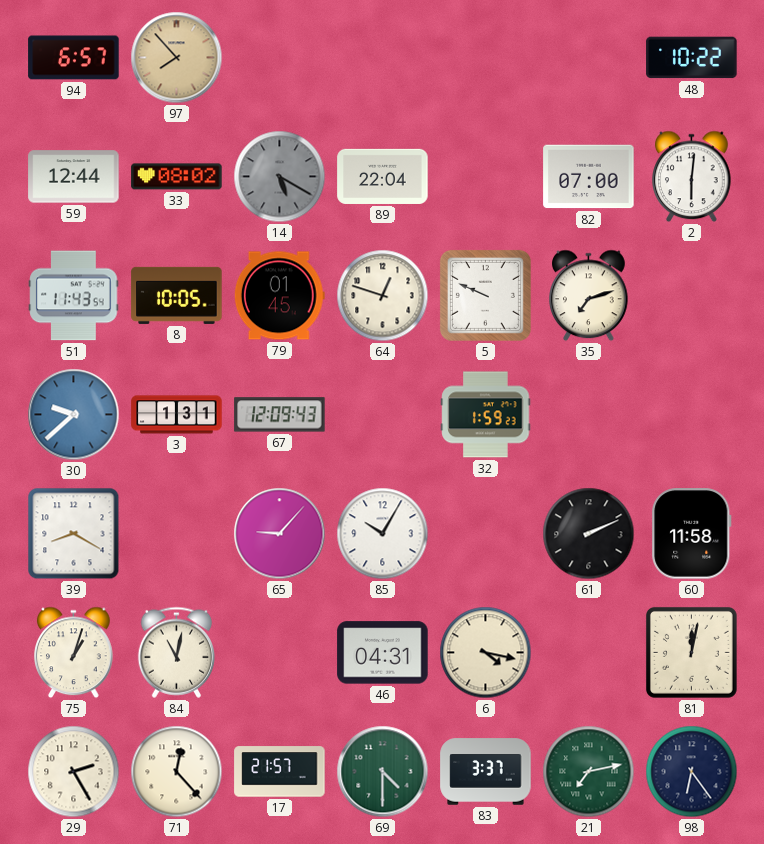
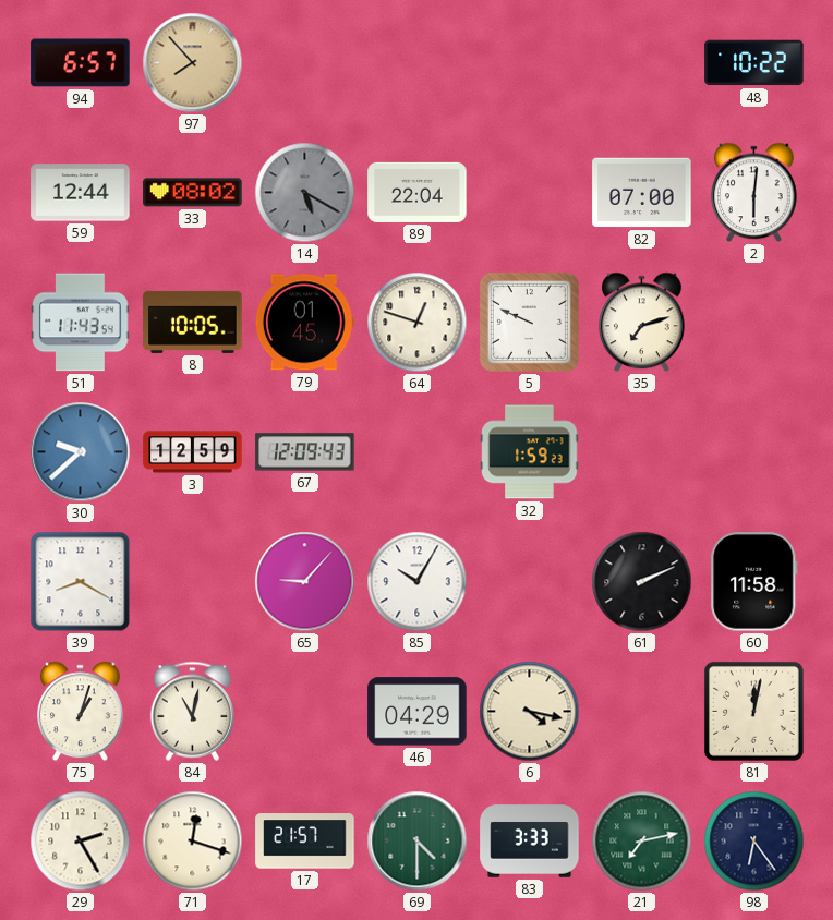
3: 1:31 -> 12:59
46: 04:31 -> 04:29
71: 12:23 -> 12:18
83: 3:37 -> 3:33
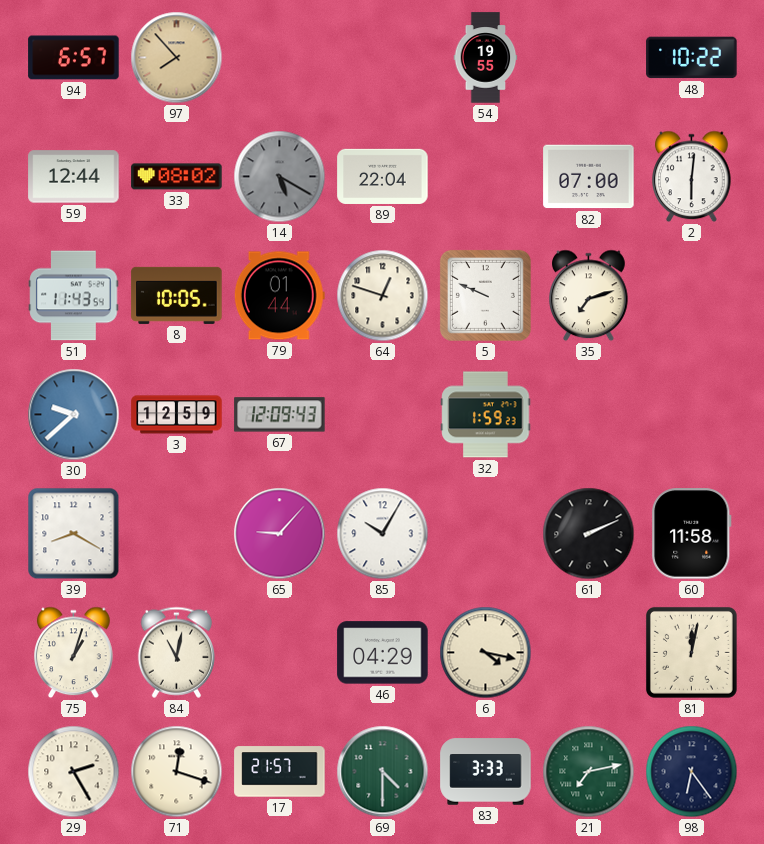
54: none -> 19:55
79: 01:45 -> 01:44
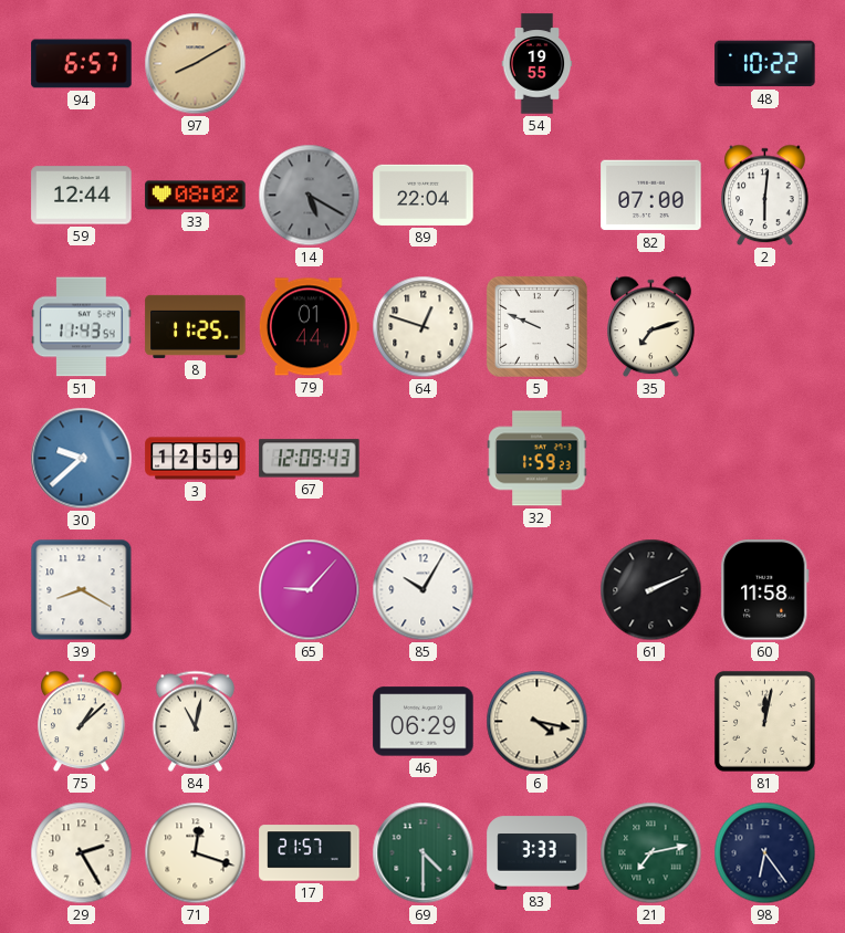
97: 7:53 -> 8:10
8: 10:05 -> 11:25
75: 1:03 -> 1:08
46: 04:29 -> 06:29
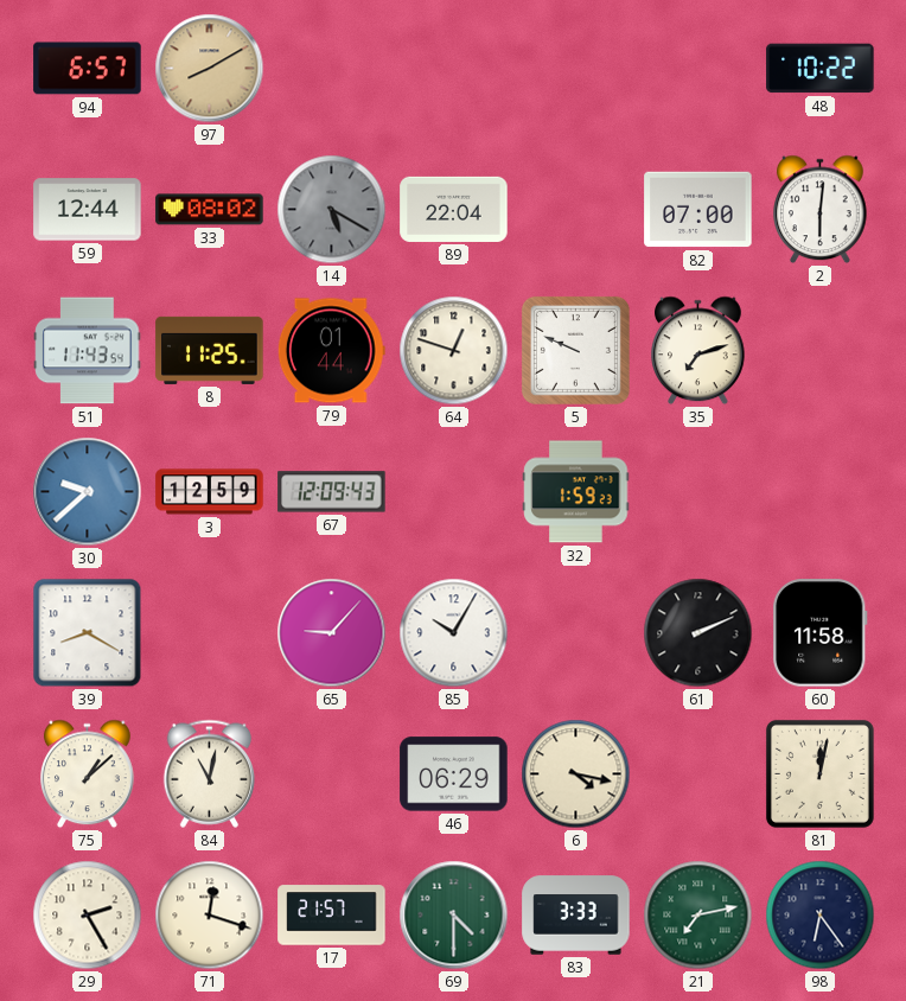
54: 19:55 -> none
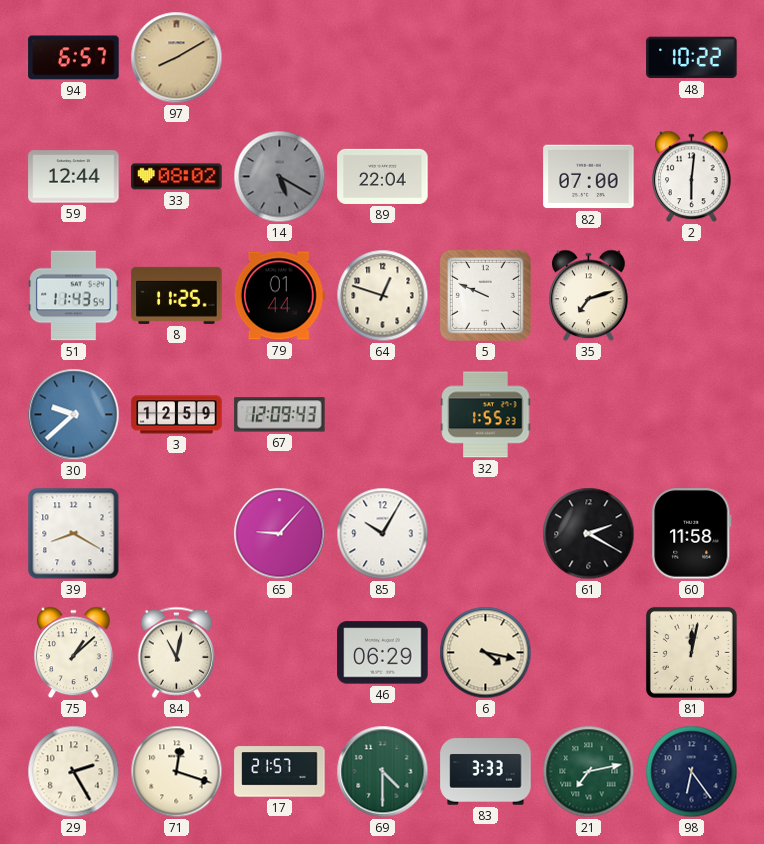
32: 1:59 -> 1:55
61: 2:11 -> 2:20
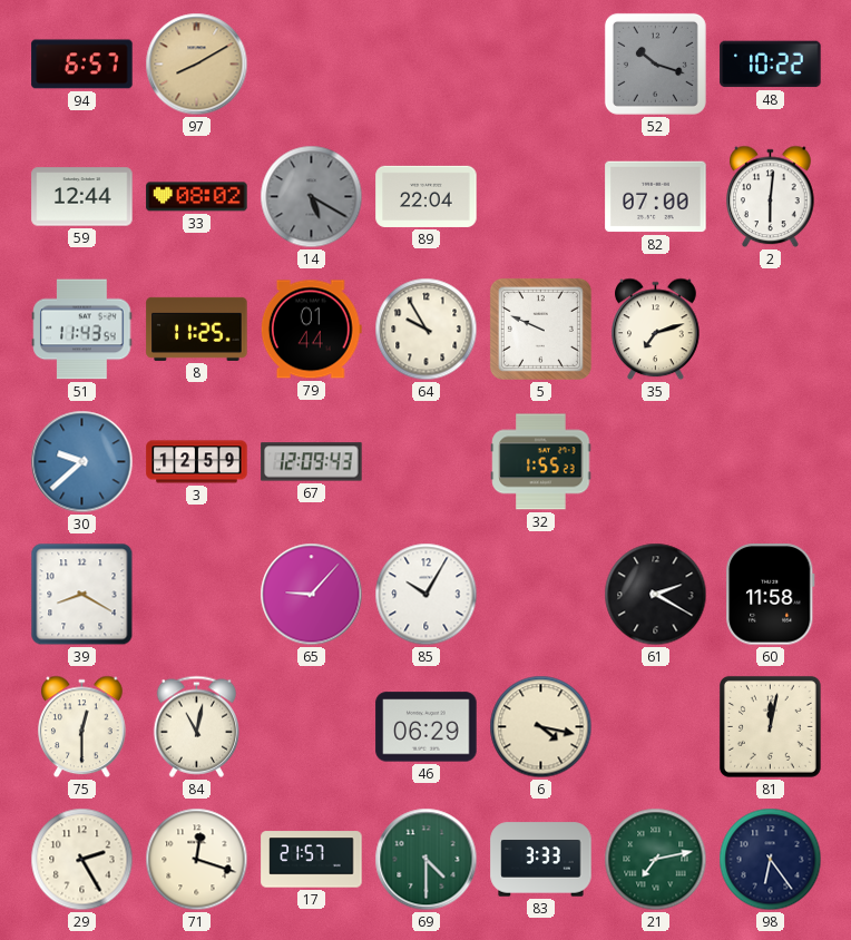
52: none -> 10:18
64: 12:48 -> 9:55
75: 1:08 -> 12:30
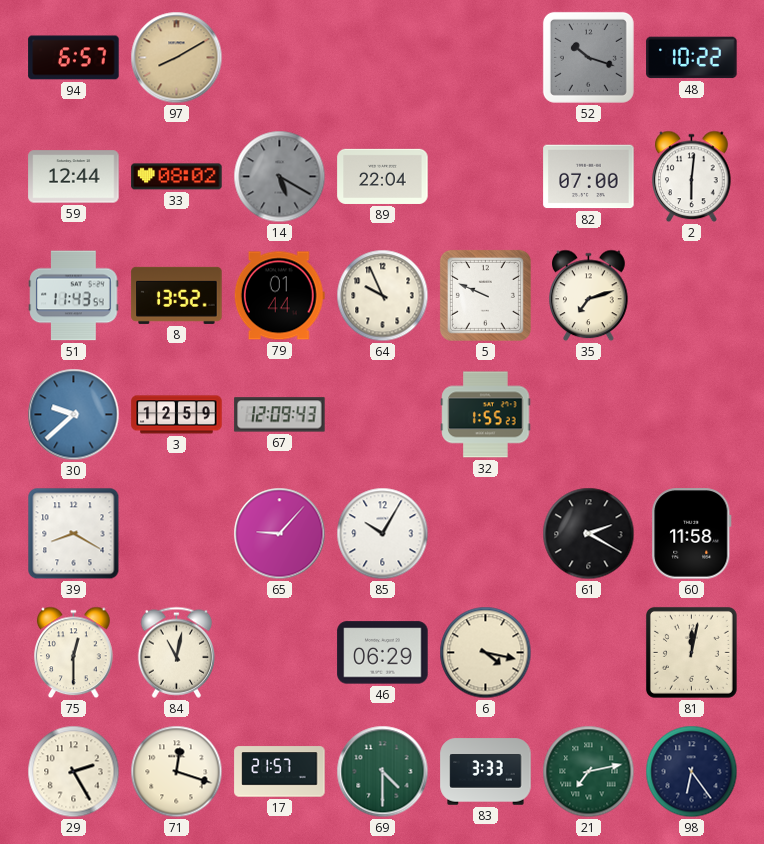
8: 11:25 -> 13:52
64: 9:55 -> 9:56
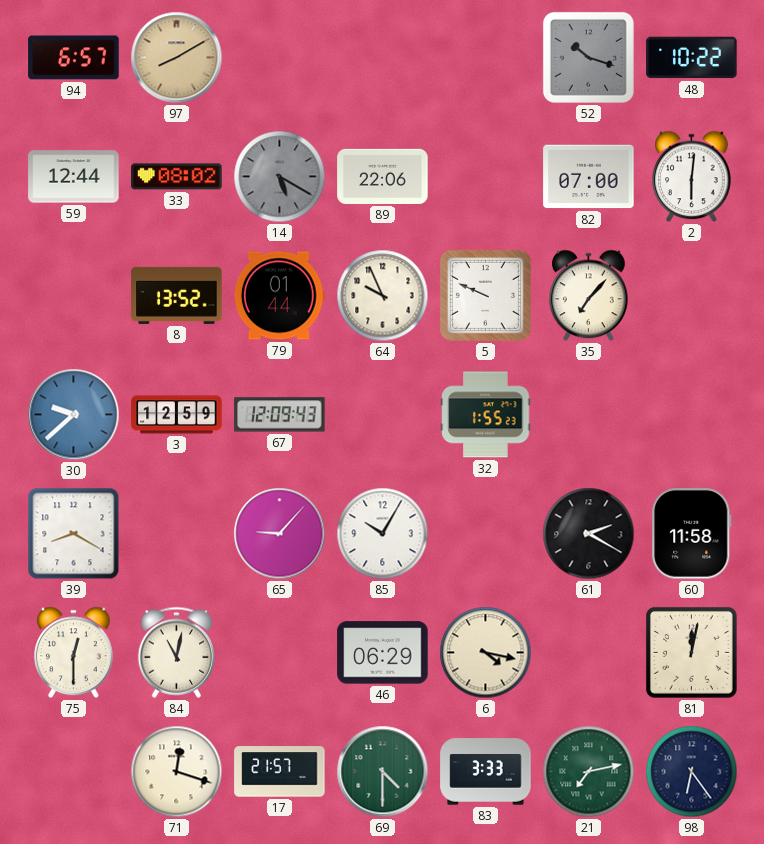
89: 22:04 -> 22:06
51: 11:43 -> none
35: 7:12 -> 7:07
29: 2:25 -> none
